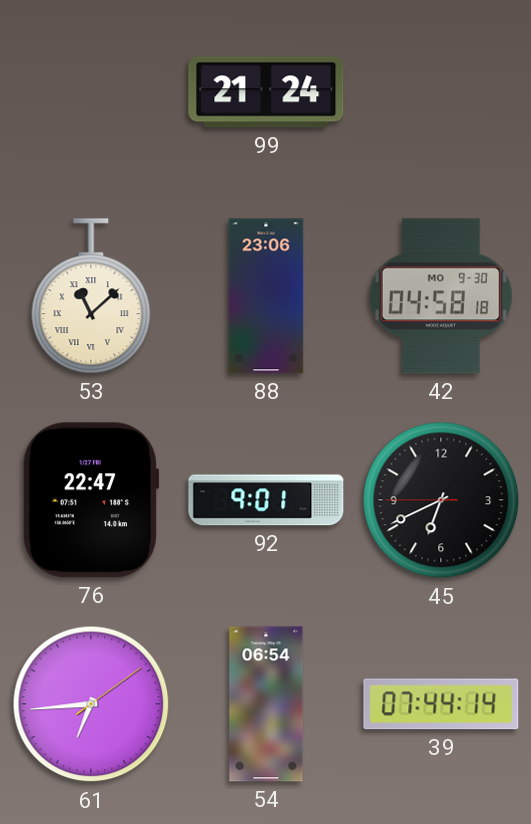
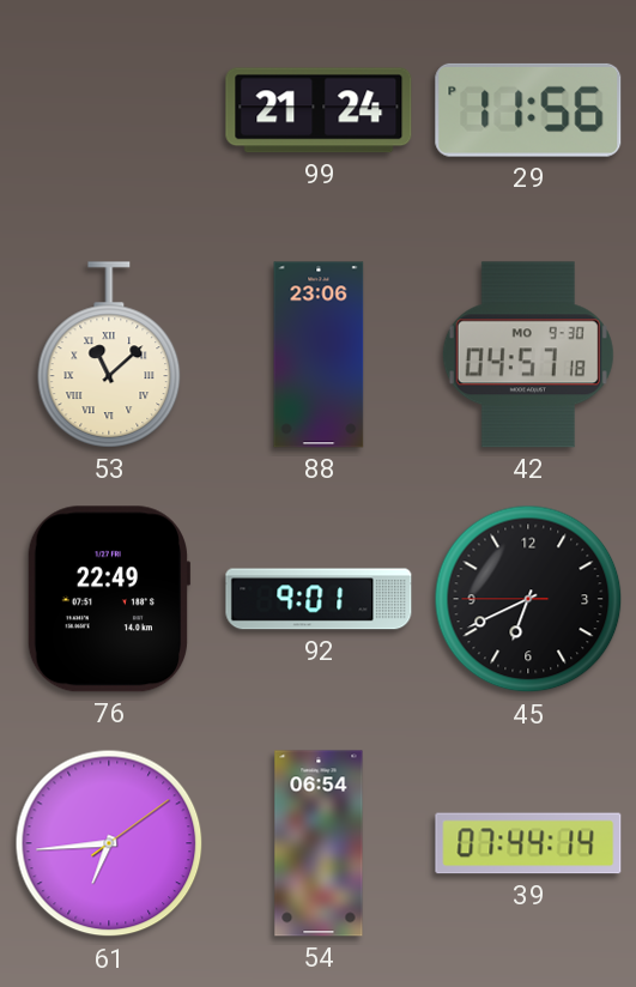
29: none -> 11:56
42: 04:58 -> 04:57
76: 22:47 -> 22:49
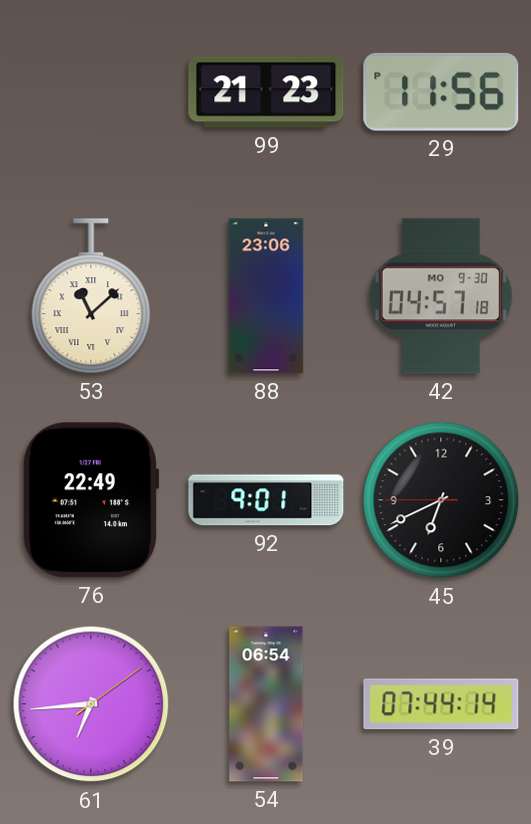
99: 21:24 -> 21:23
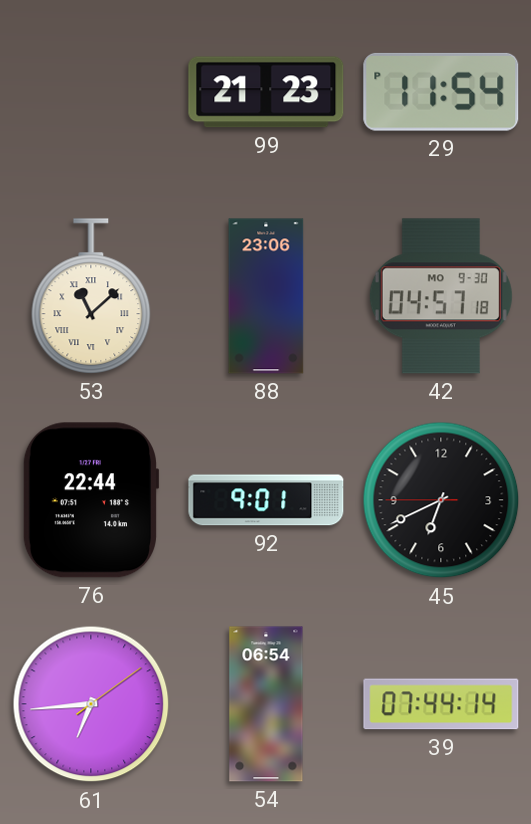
29: 11:56 -> 11:54
76: 22:49 -> 22:44
